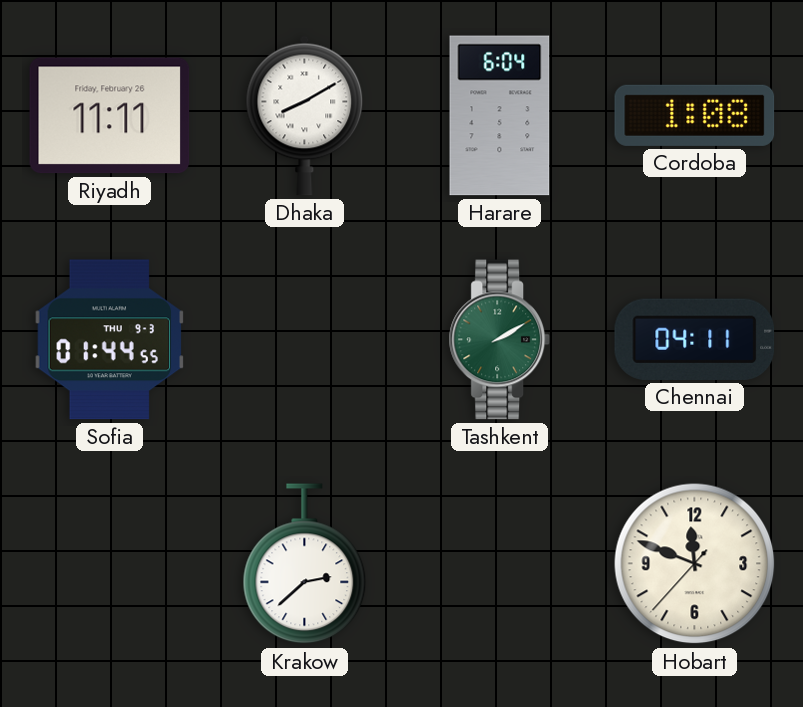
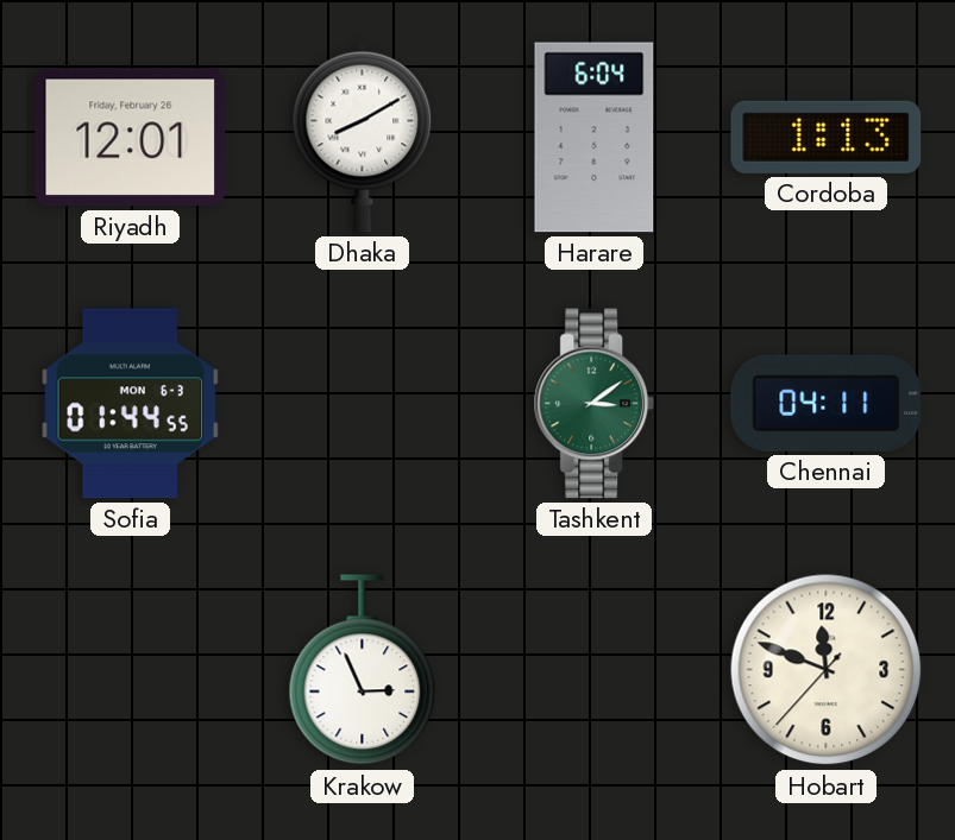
Riyadh: 11:11 -> 12:01
Cordoba: 1:08 -> 1:13
Sofia date: THU 9-3 -> MON 6-3
Tashkent: 2:10 -> 3:09
Krakow: 2:38 -> 2:56
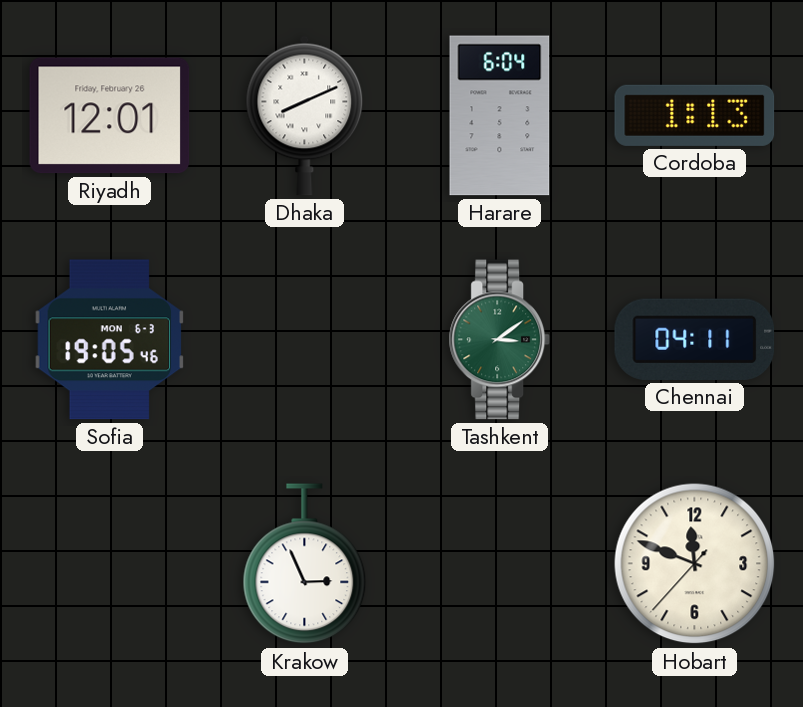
Dhaka: 8:10 -> 8:11
Sofia: 01:44 -> 19:05
